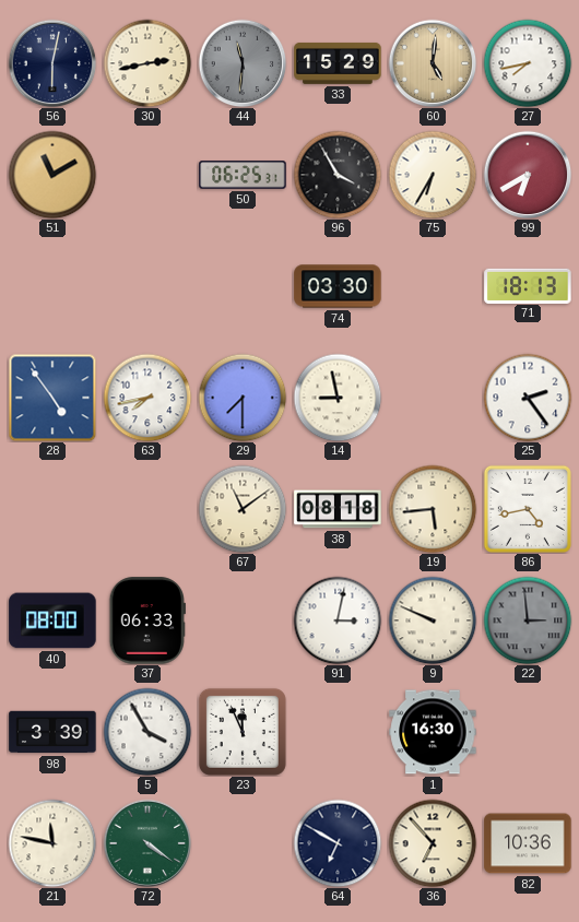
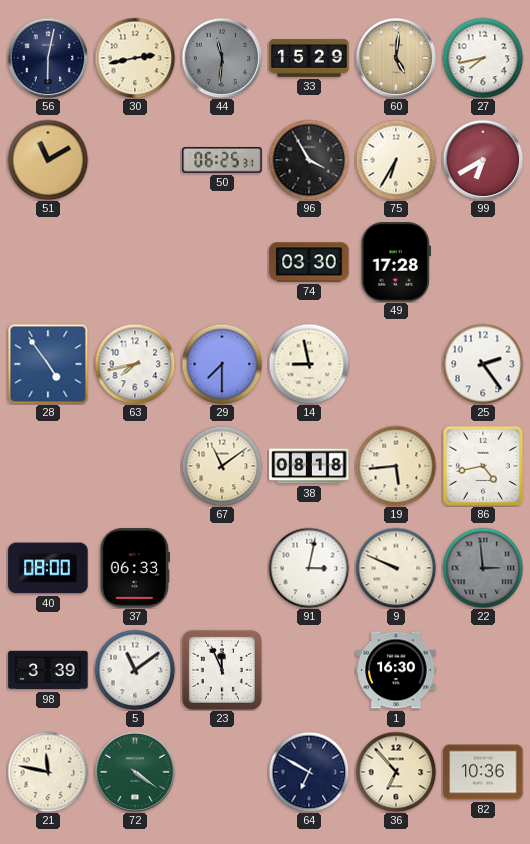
49: none -> 17:28
71: 18:13 -> none
5: 3:55 -> 11:09
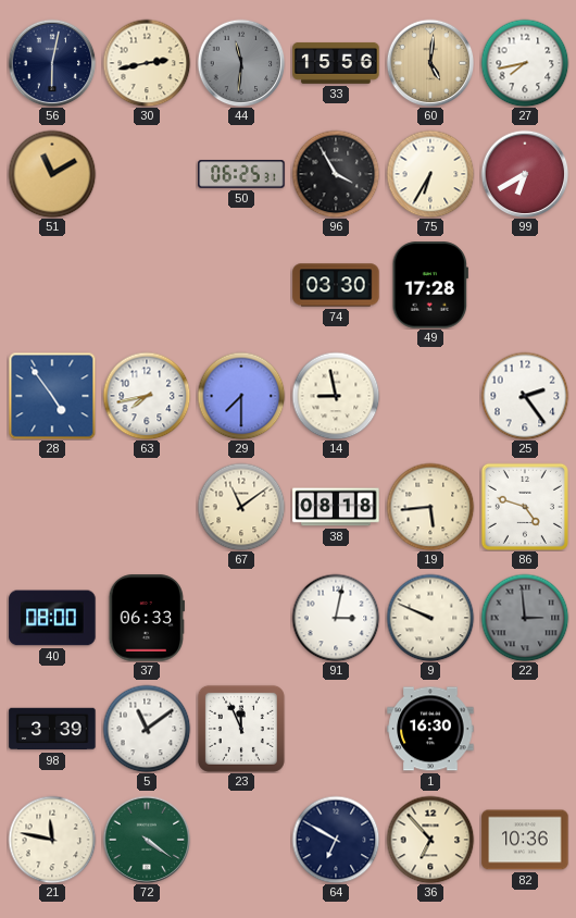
33: 15:29 -> 15:56
86: 4:43 -> 4:48
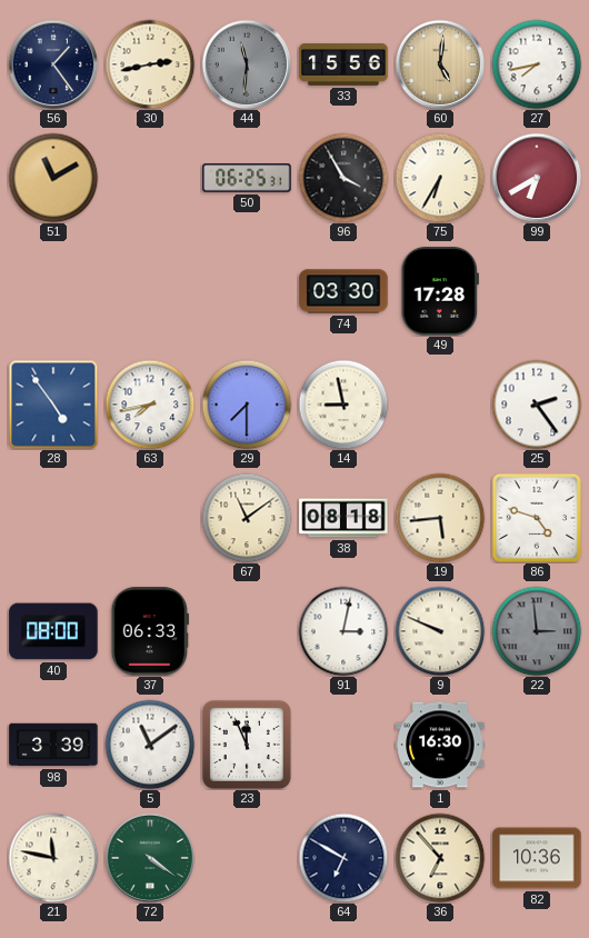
56: 6:02 -> 1:24
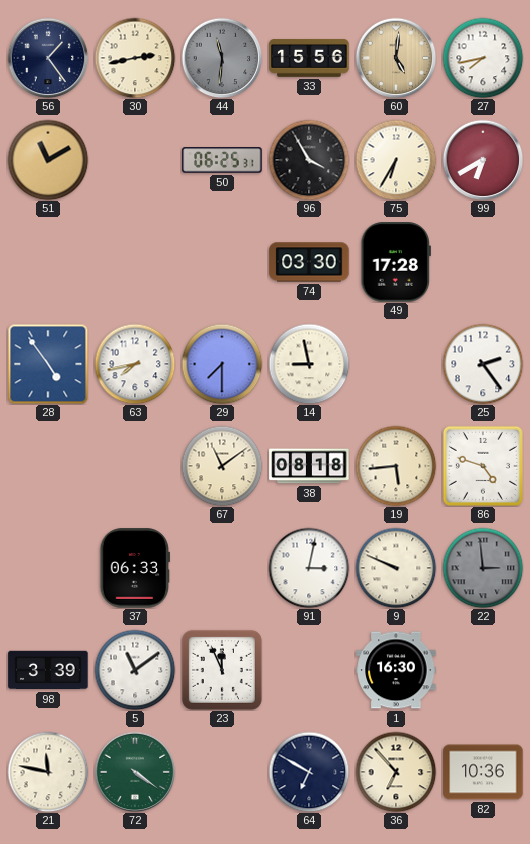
40: 08:00 -> none
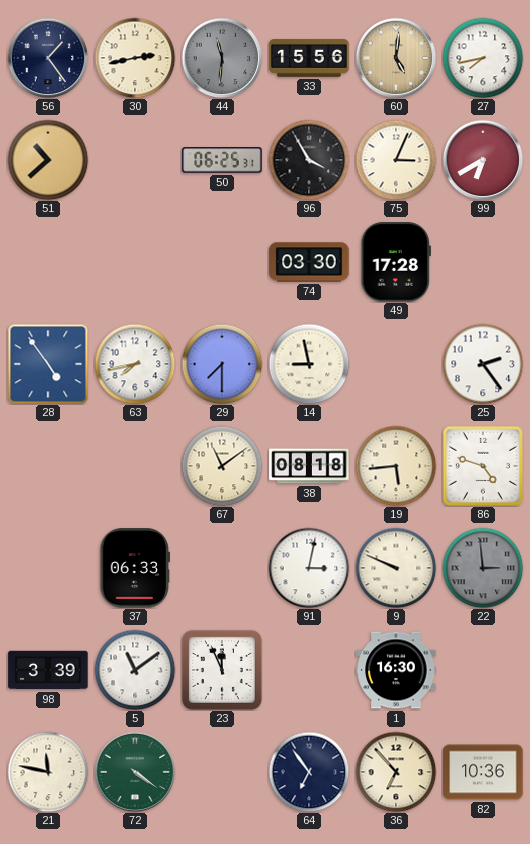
51: 11:10 -> 10:38
75: 6:35 -> 3:04
64: 6:50 -> 6:54
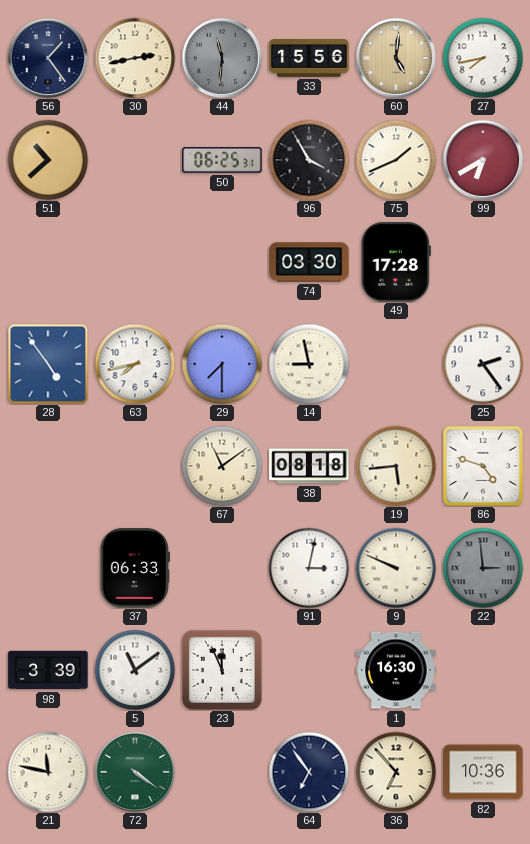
75: 3:04 -> 1:41
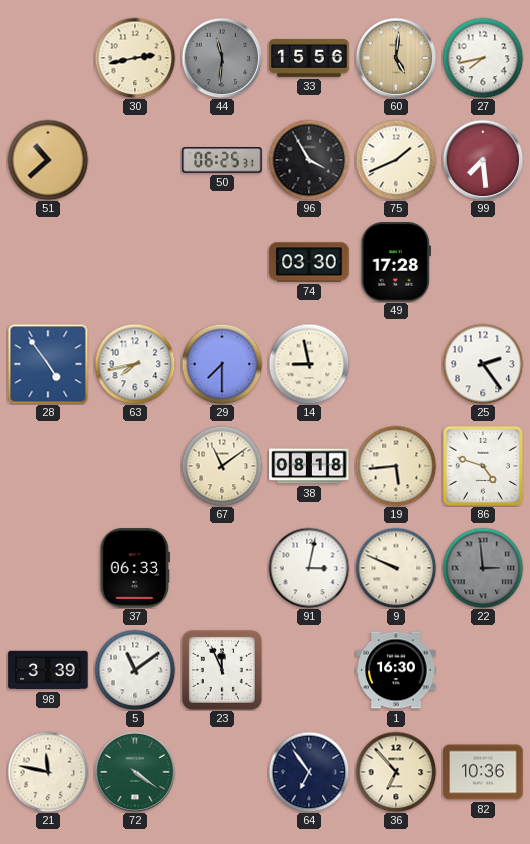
56: 1:24 -> none
99: 6:40 -> 7:29
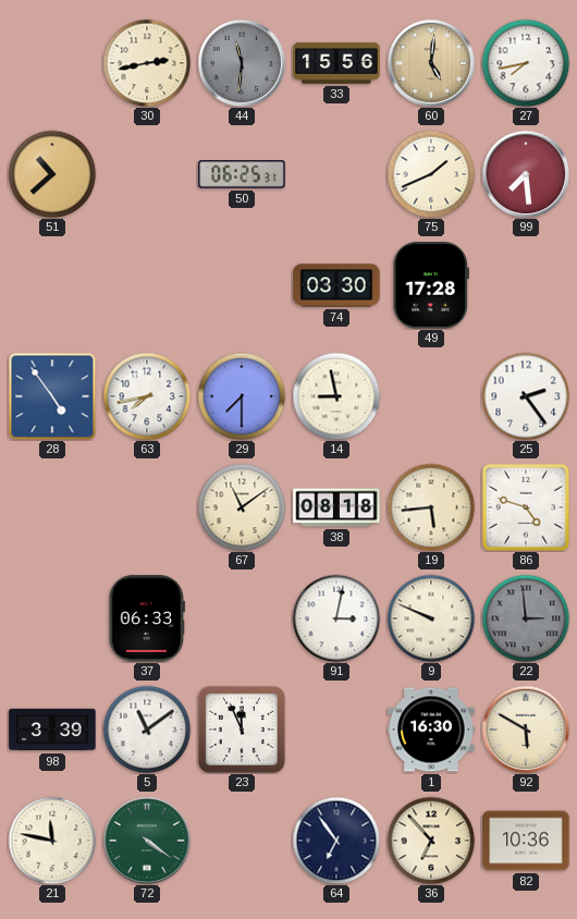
96: 3:55 -> none
92: none -> 5:50
